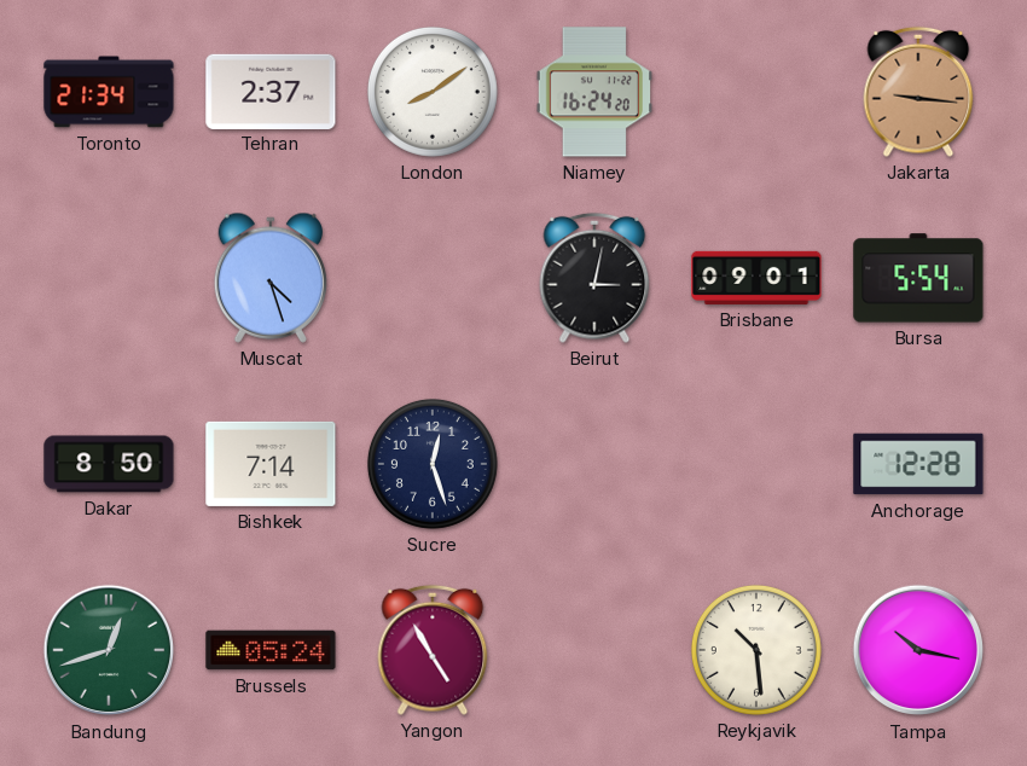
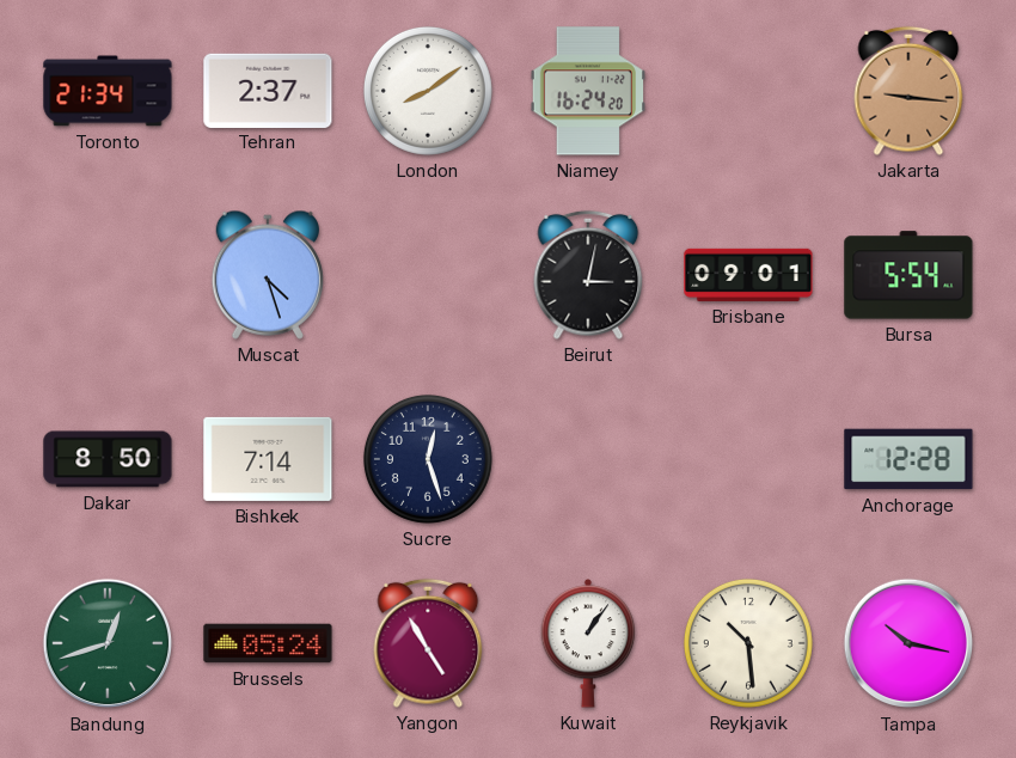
Kuwait: none -> 1:06
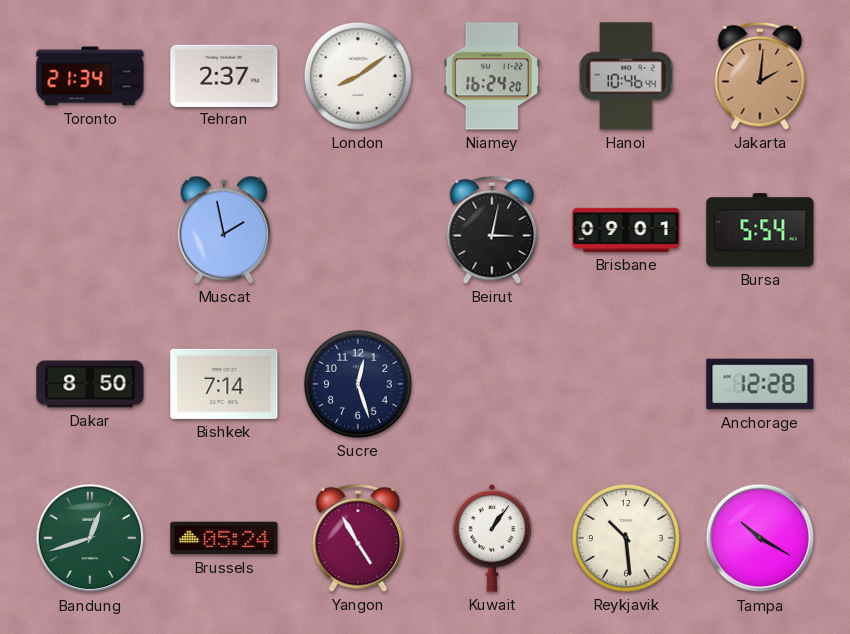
Hanoi: none -> 10:46
Jakarta: 9:16 -> 2:01
Muscat: 4:27 -> 1:58
Tampa: 10:17 -> 10:20
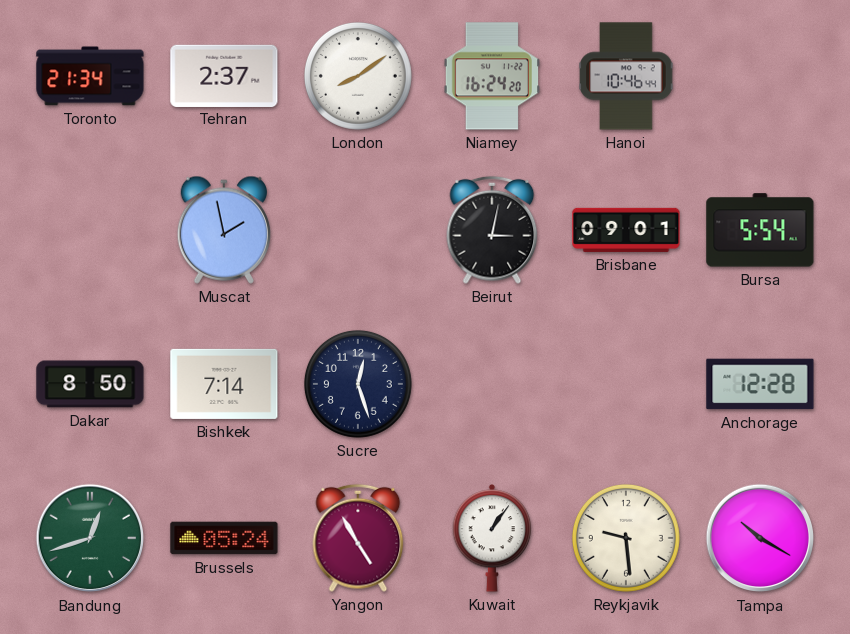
Jakarta: 2:01 -> none
Reykjavik: 10:29 -> 9:29
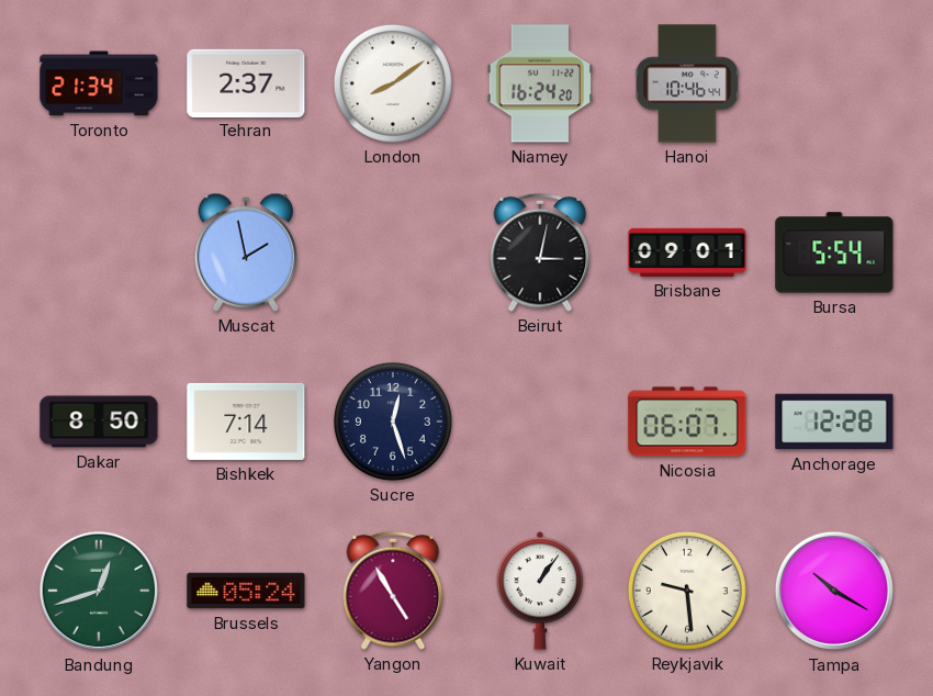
Nicosia: none -> 06:07
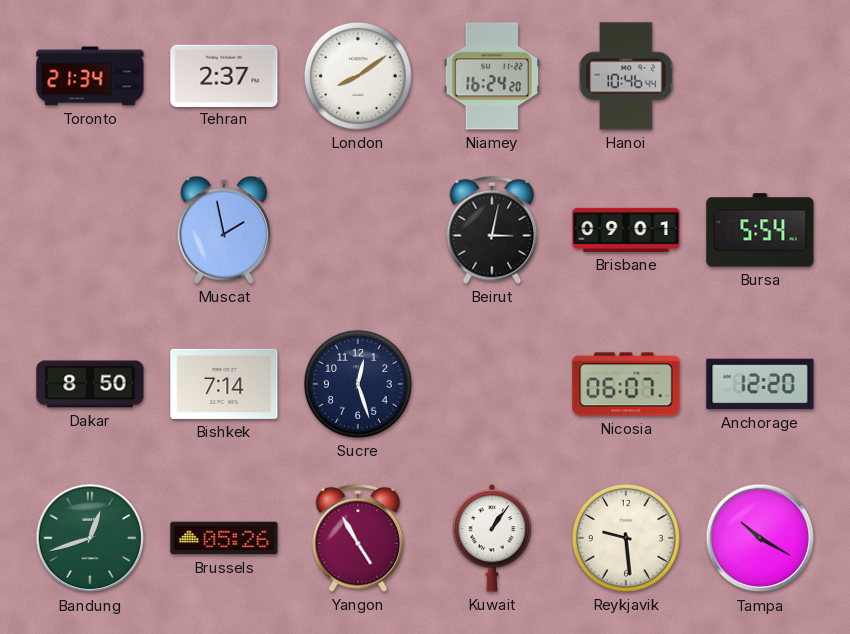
Anchorage: 12:28 -> 12:20
Brussels: 05:24 -> 05:26
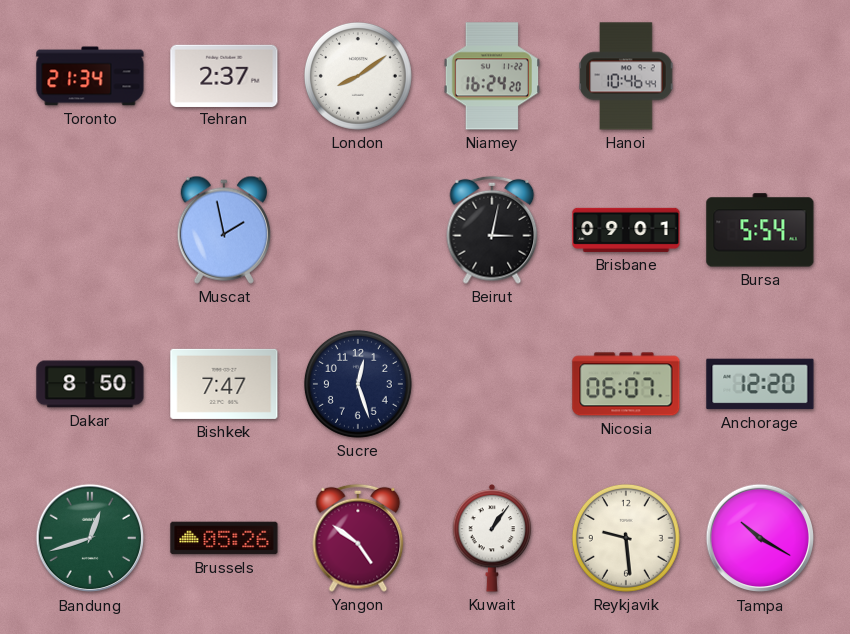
Bishkek: 7:14 -> 7:47
Yangon: 4:55 -> 4:51
